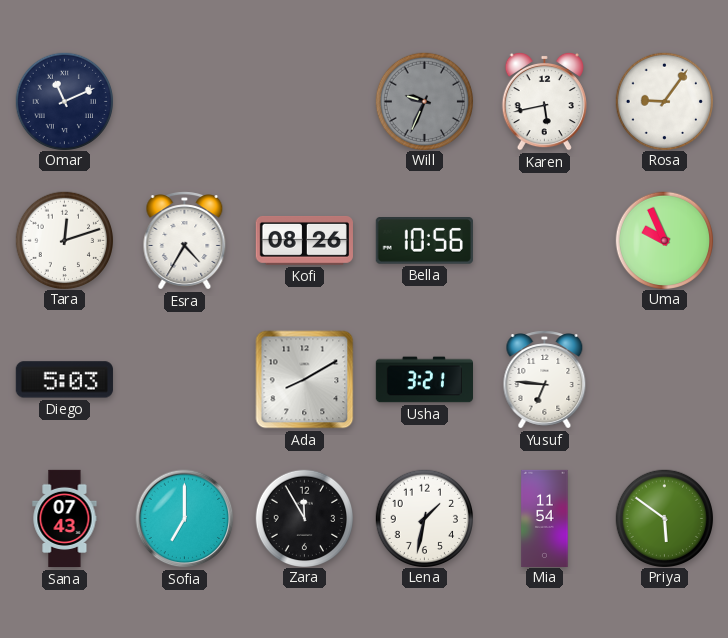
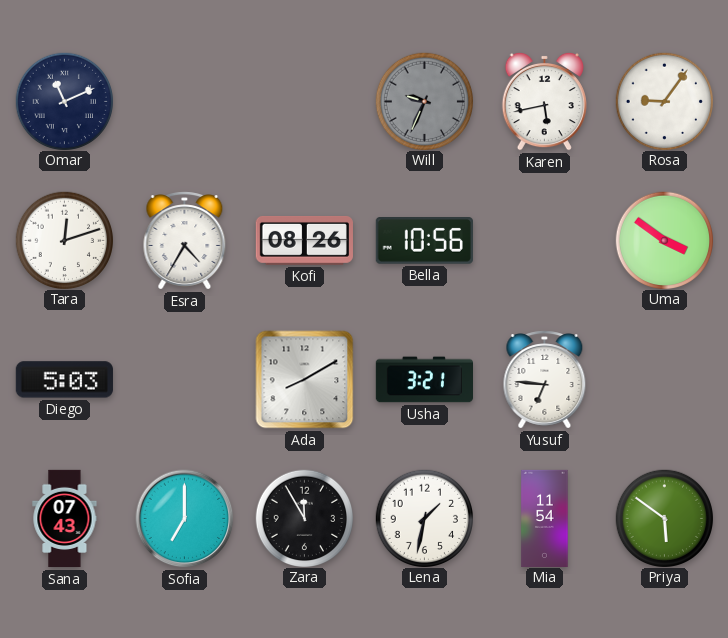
Uma: 9:56 -> 3:51
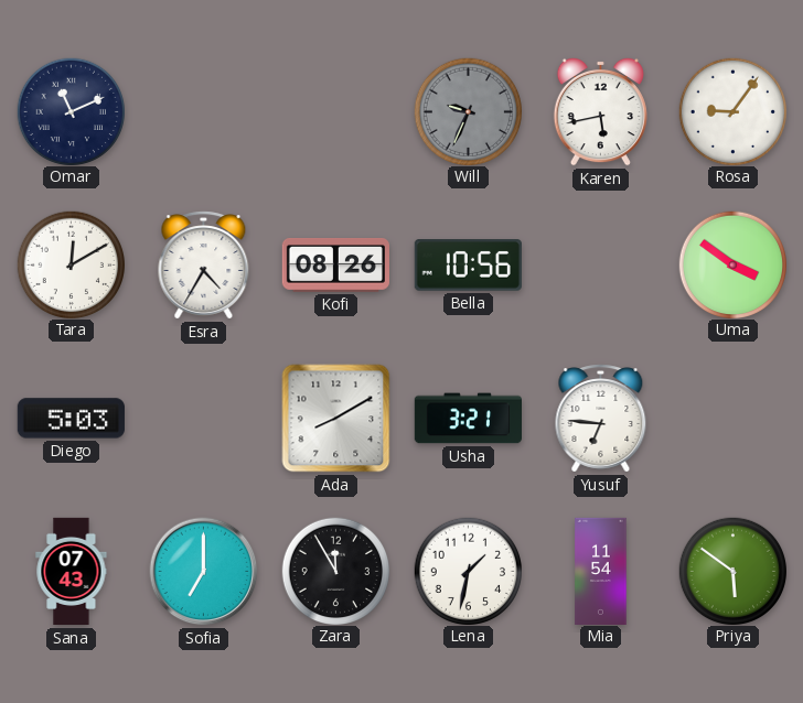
Tara: 12:12 -> 12:10
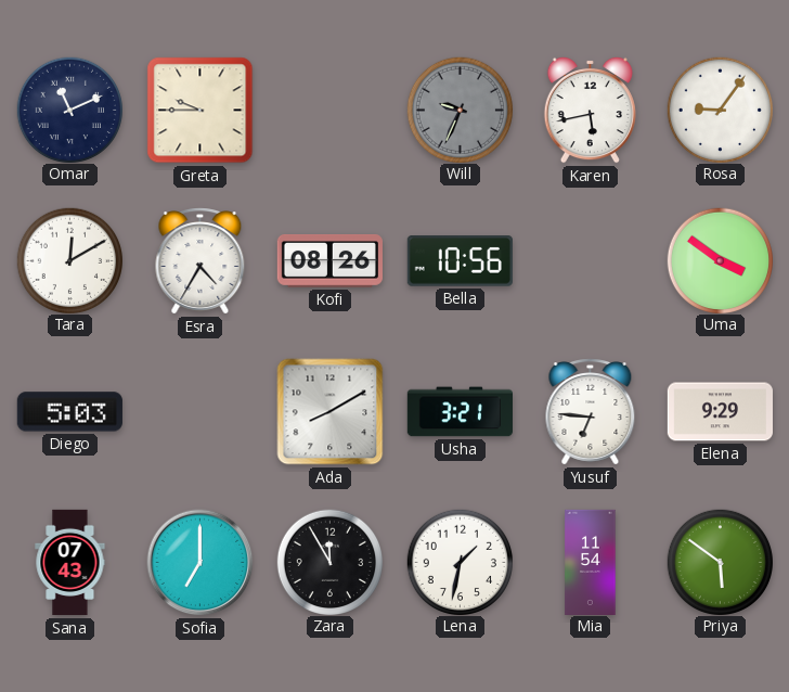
Greta: none -> 9:45
Elena: none -> 9:29
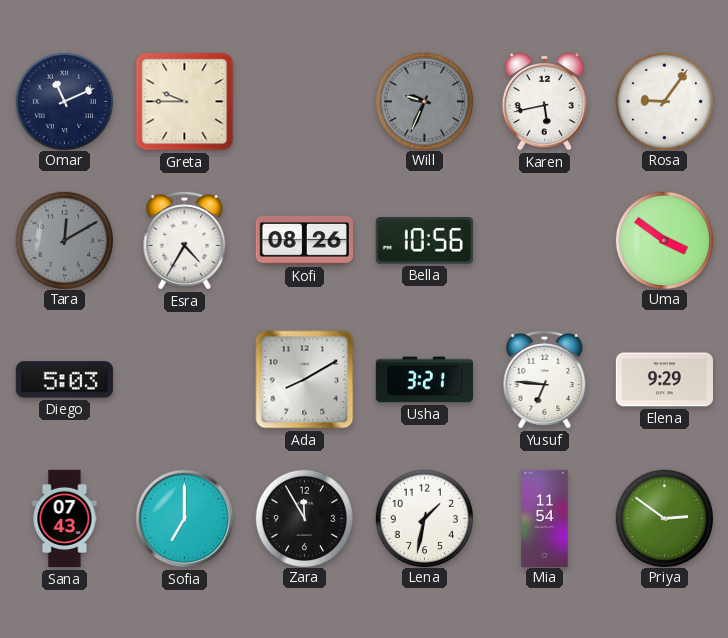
Tara dial: white -> grey
Priya: 5:51 -> 2:51
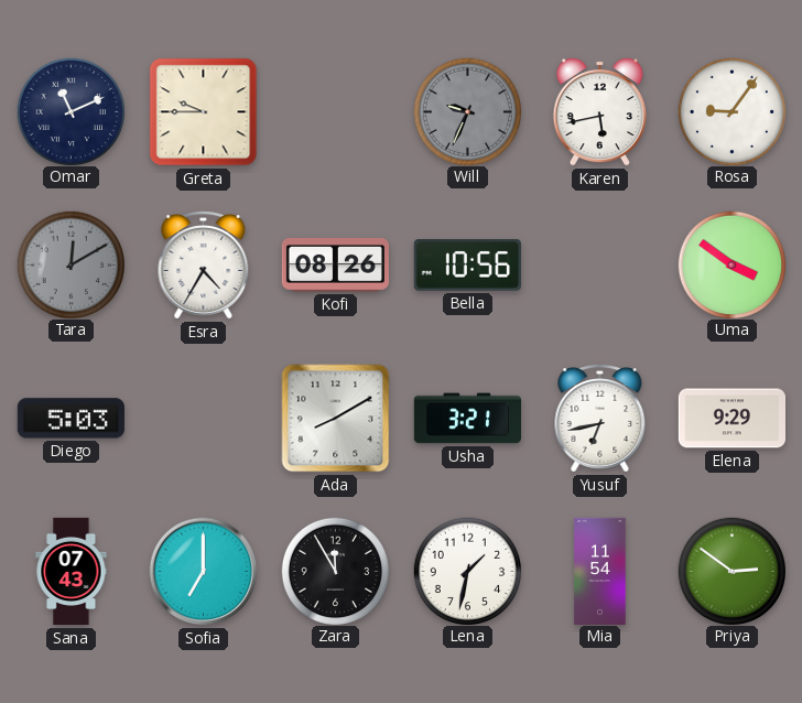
Yusuf: 6:46 -> 6:43
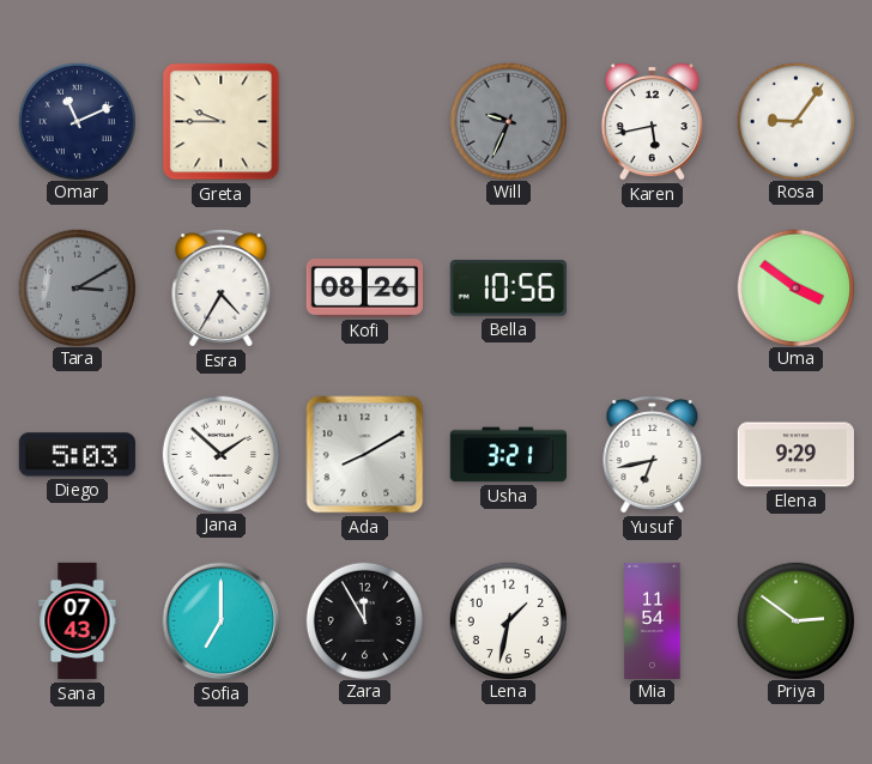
Tara: 12:10 -> 3:10
Jana: none -> 1:52
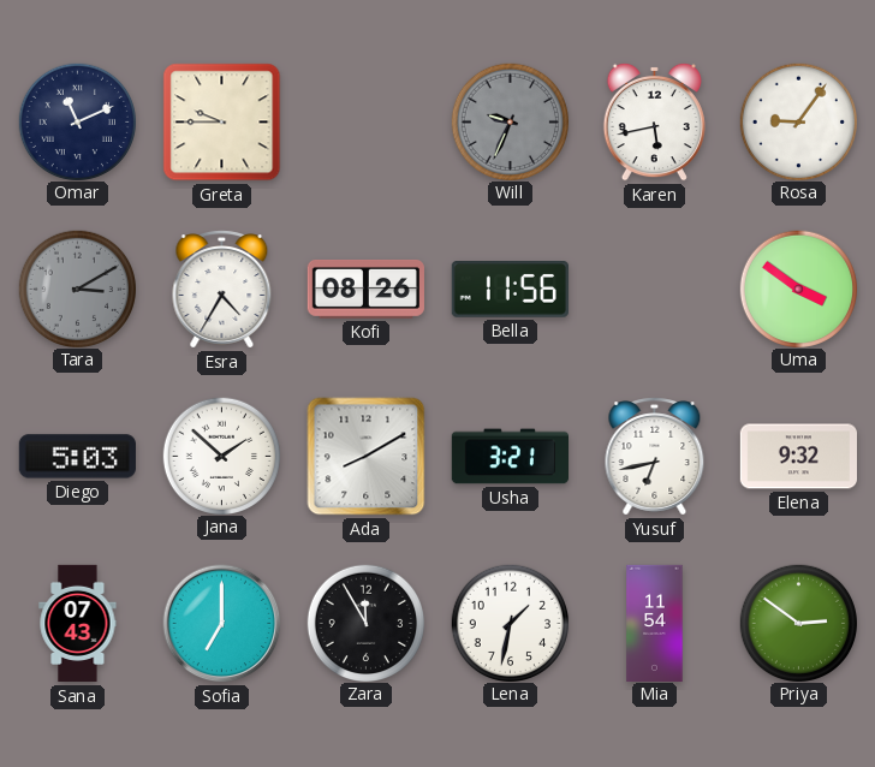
Bella: 10:56 -> 11:56
Elena: 9:29 -> 9:32
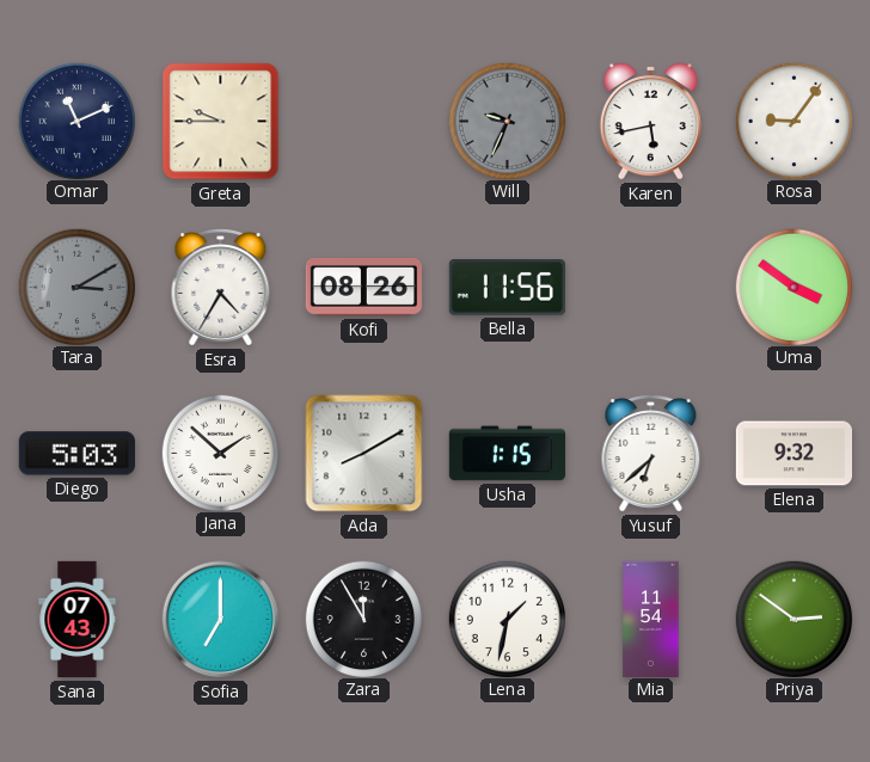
Usha: 3:21 -> 1:15
Yusuf: 6:43 -> 6:38
